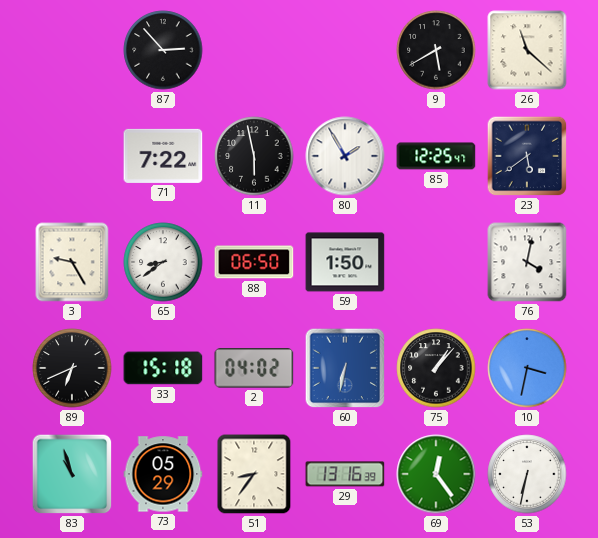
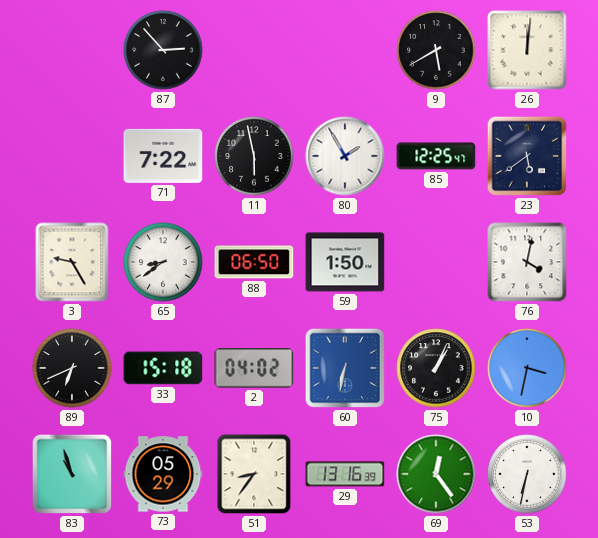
26: 11:22 -> 12:01
75: 1:07 -> 1:04
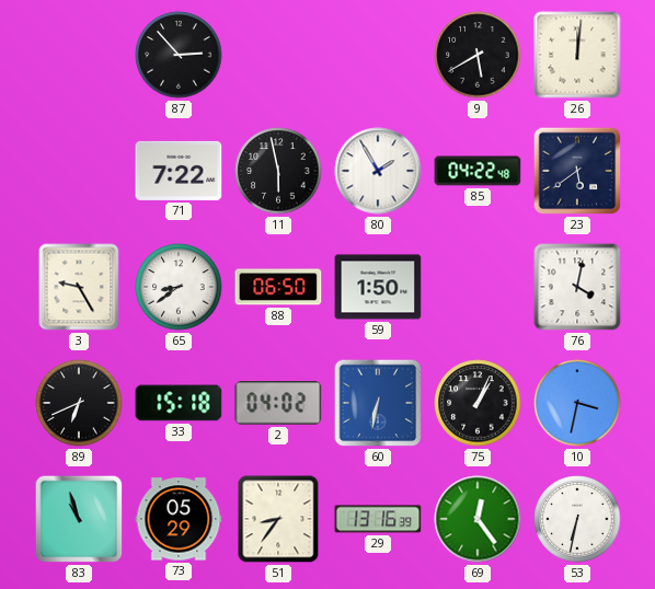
85: 12:25 -> 04:22
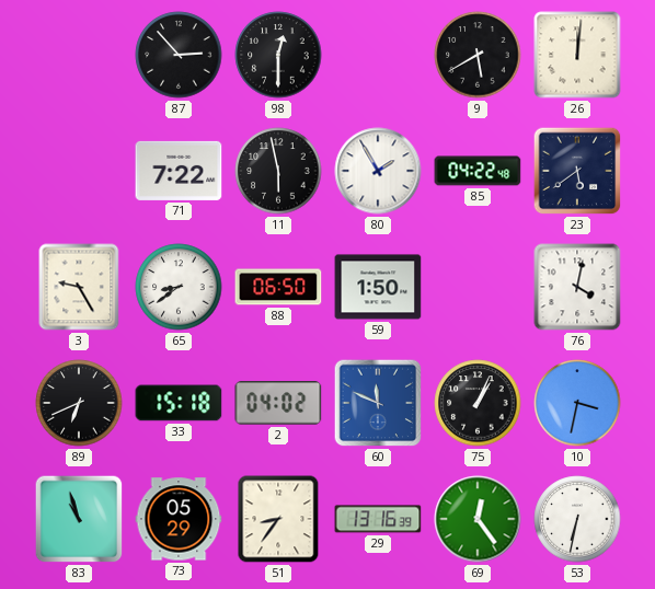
98: none -> 12:30
60: 6:32 -> 11:49
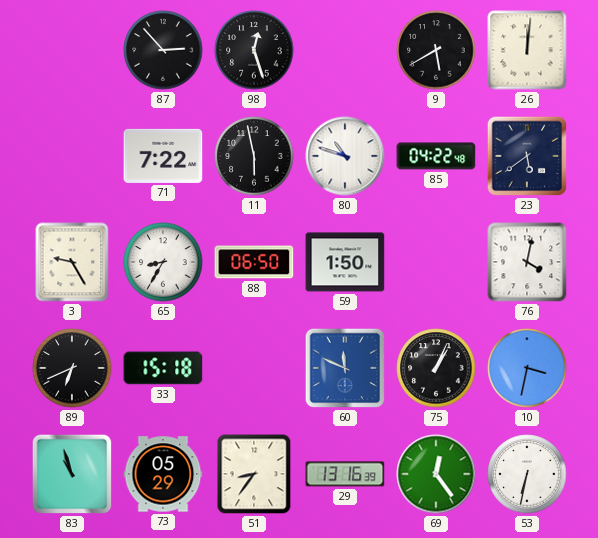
98: 12:30 -> 12:27
80: 1:55 -> 10:48
65: 8:39 -> 8:35
2: 04:02 -> none
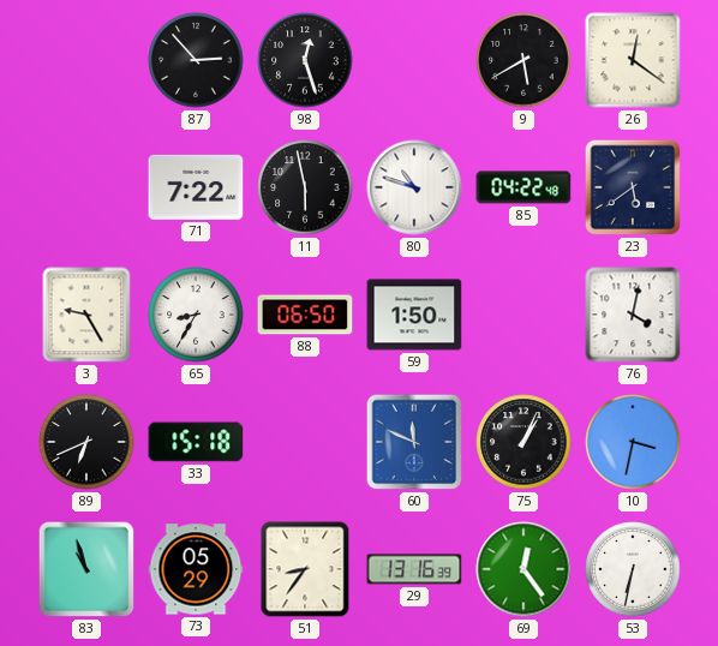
26: 12:01 -> 12:21
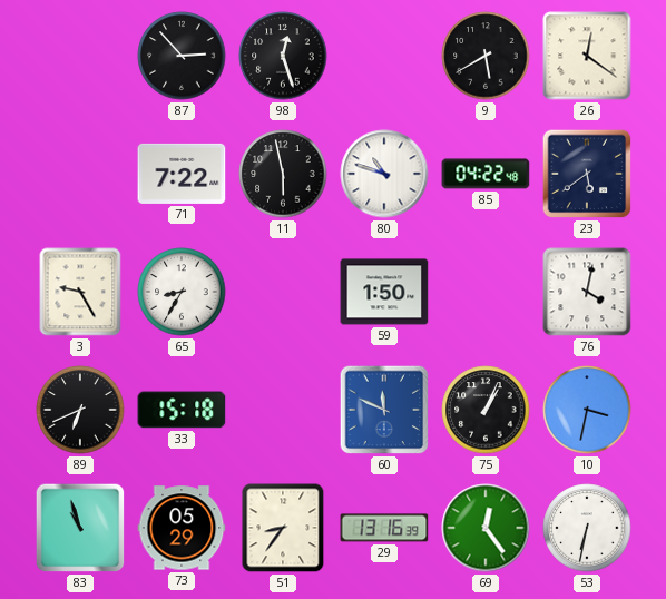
88: 06:50 -> none
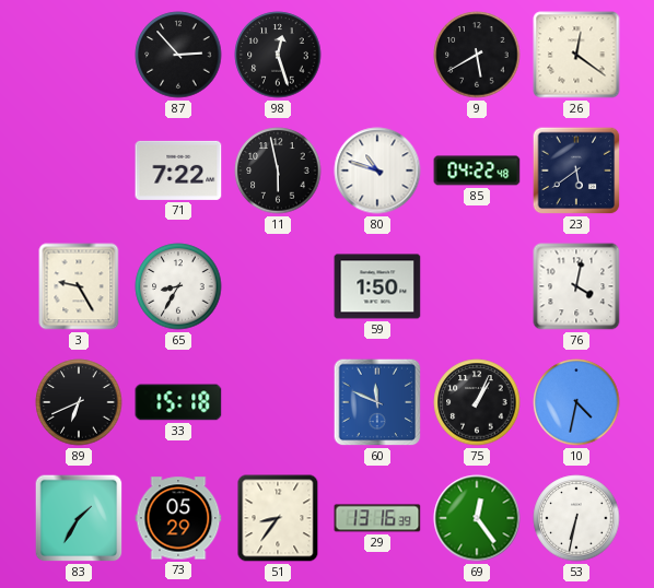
10: 3:32 -> 4:32
83: 10:57 -> 1:35
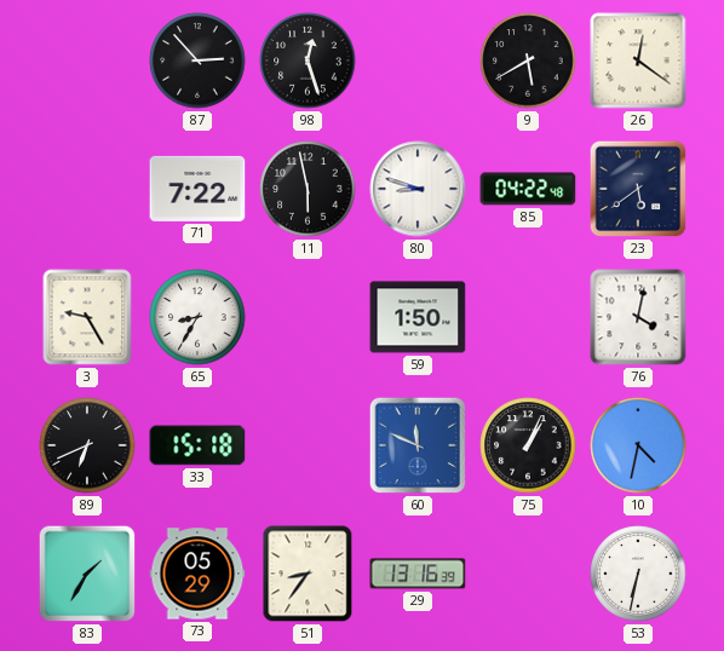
80: 10:48 -> 8:48
69: 12:24 -> none
